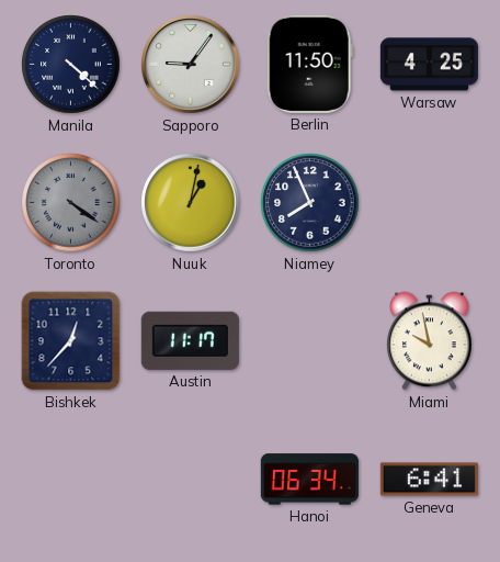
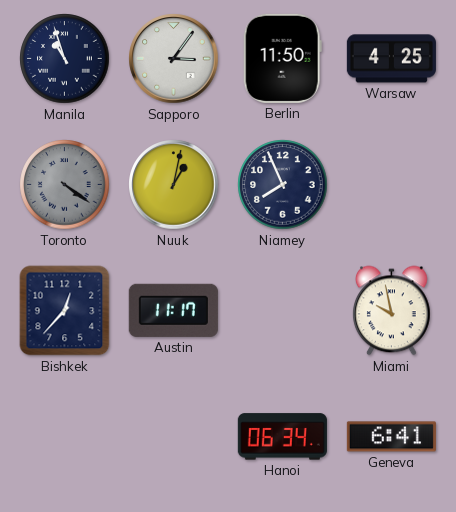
Manila: 4:22 -> 10:57
Sapporo: 9:06 -> 3:06
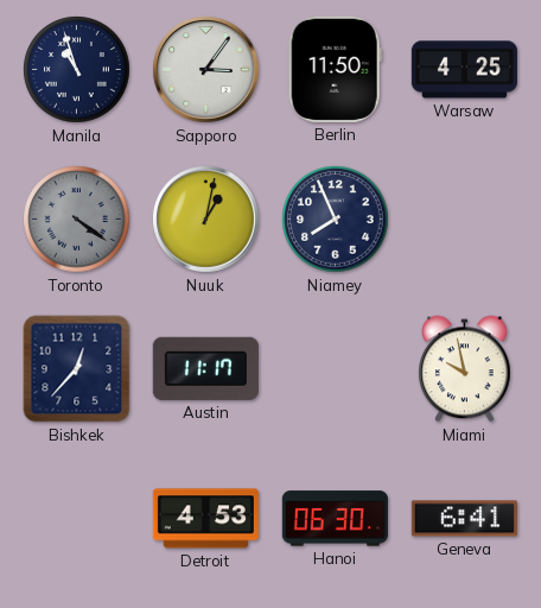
Detroit: none -> 4:53
Hanoi: 06:34 -> 06:30
